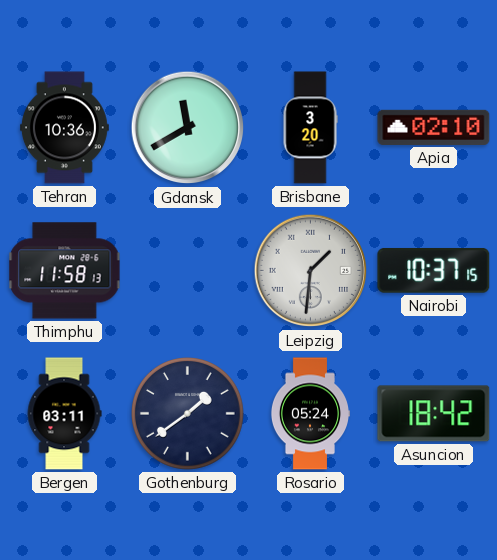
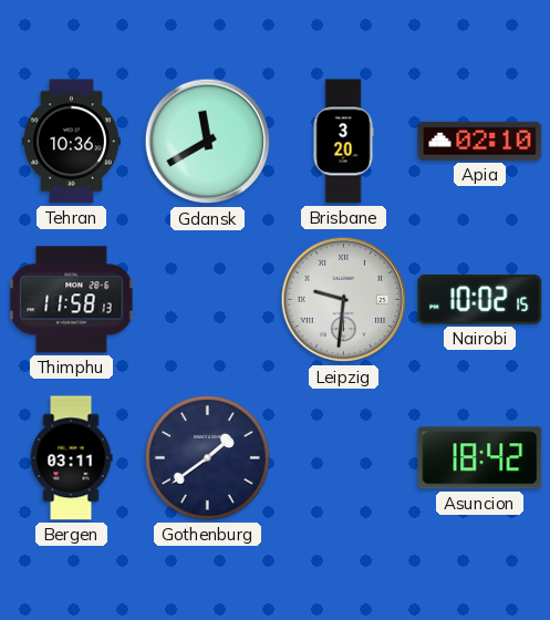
Leipzig: 1:31 -> 9:31
Nairobi: 10:37 -> 10:02
Rosario: 05:24 -> none
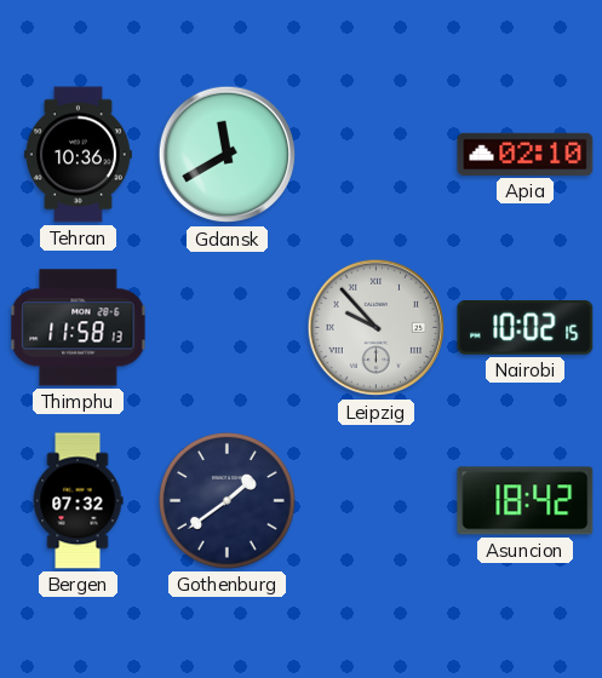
Brisbane: 3:20 -> none
Leipzig: 9:31 -> 9:53
Bergen: 03:11 -> 07:32
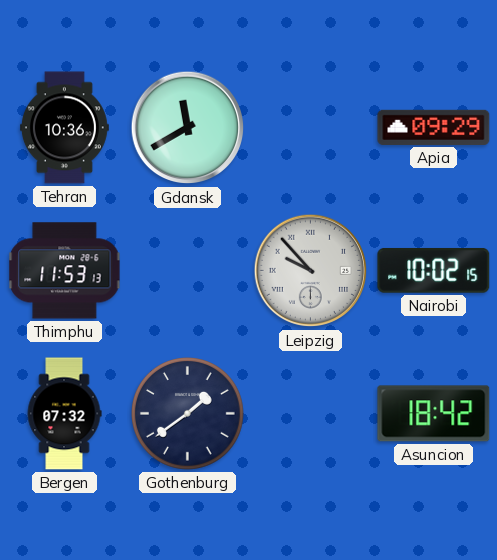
Apia: 02:10 -> 09:29
Thimphu: 11:58 -> 11:53
